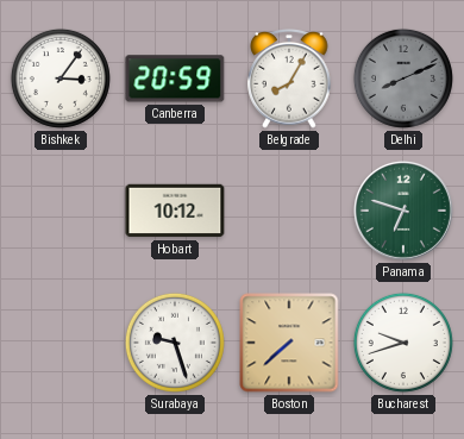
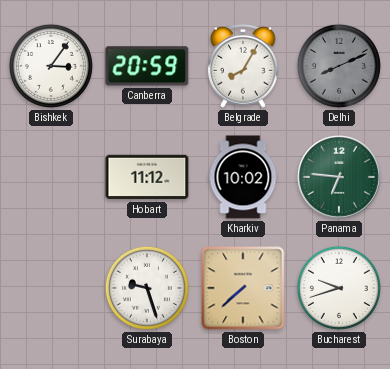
Hobart: 10:12 -> 11:12
Kharkiv: none -> 10:02
Panama: 6:48 -> 6:46
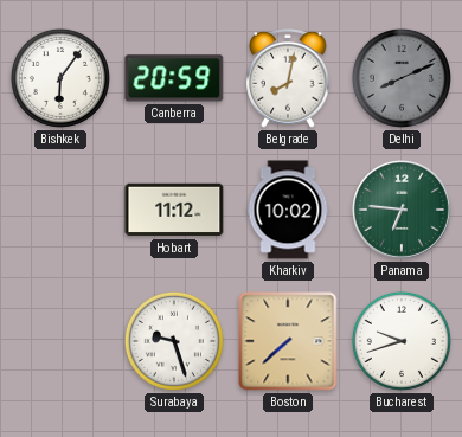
Bishkek: 3:06 -> 6:06
Belgrade: 8:05 -> 8:02
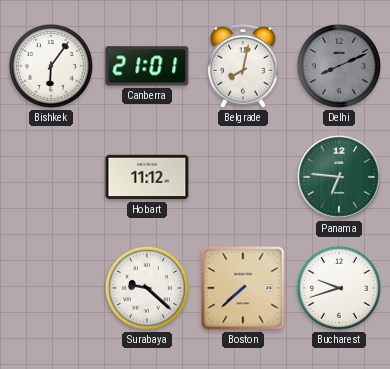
Canberra: 20:59 -> 21:01
Kharkiv: 10:02 -> none
Surabaya: 9:27 -> 9:22
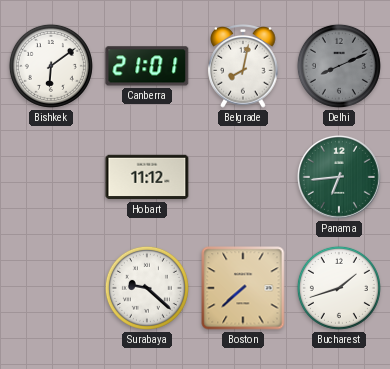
Bishkek: 6:06 -> 6:09
Panama: 6:46 -> 6:44
Bucharest: 9:42 -> 1:42
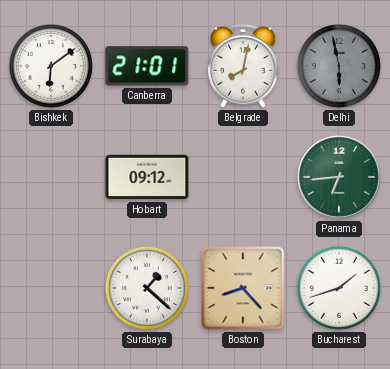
Delhi: 8:11 -> 5:58
Hobart: 11:12 -> 09:12
Surabaya: 9:22 -> 1:22
Boston: 7:38 -> 8:23
